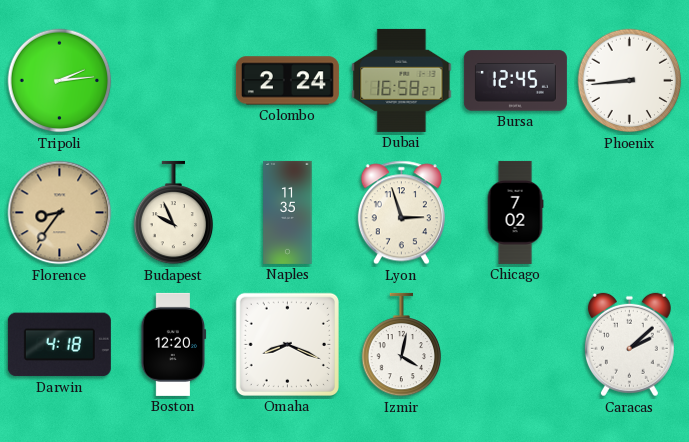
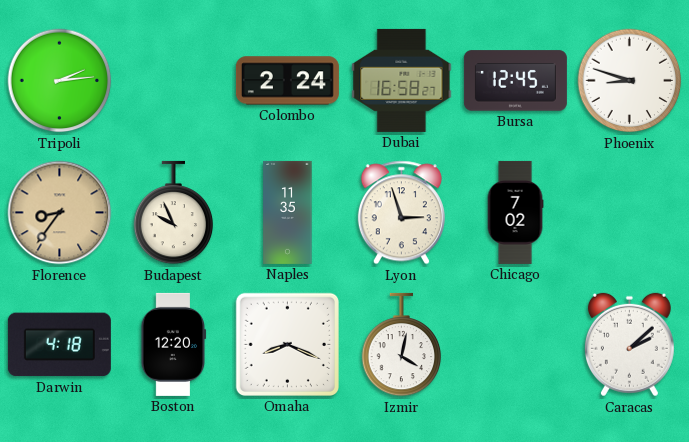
Phoenix: 8:44 -> 8:48
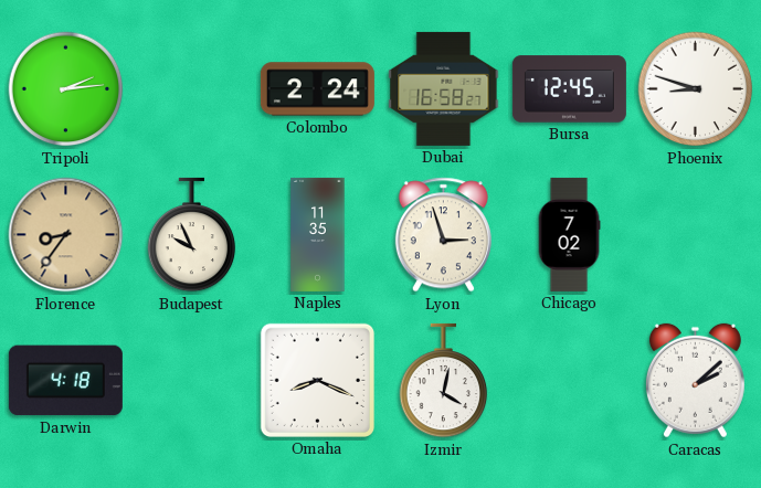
Boston: 12:20 -> none
